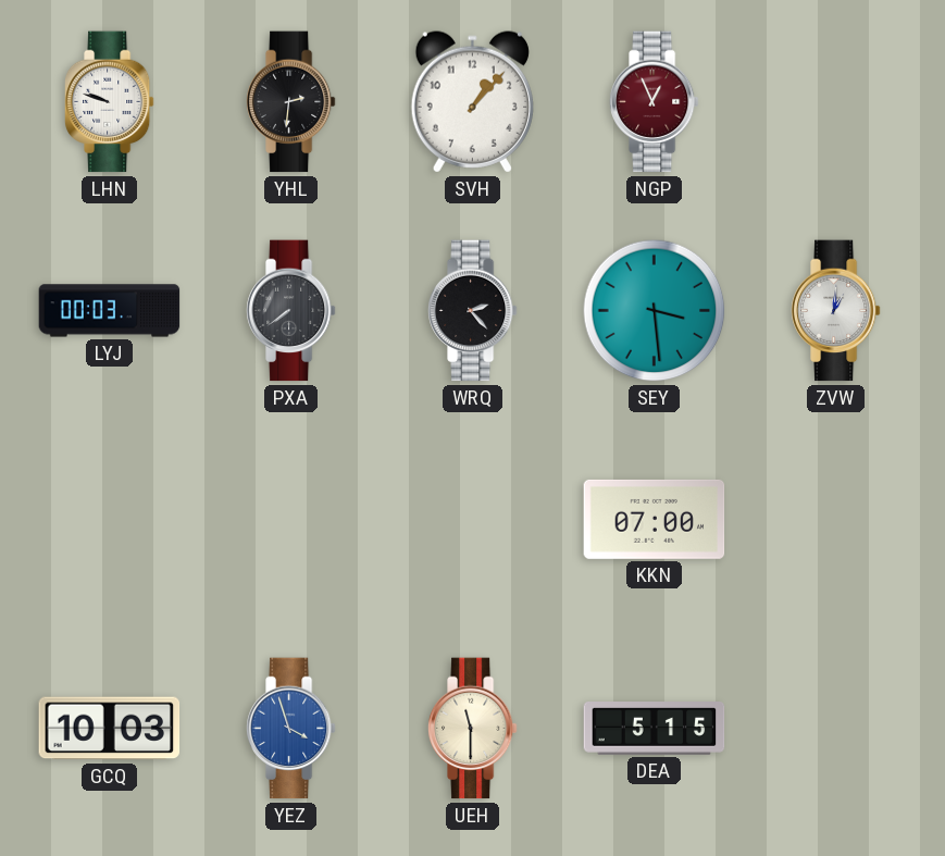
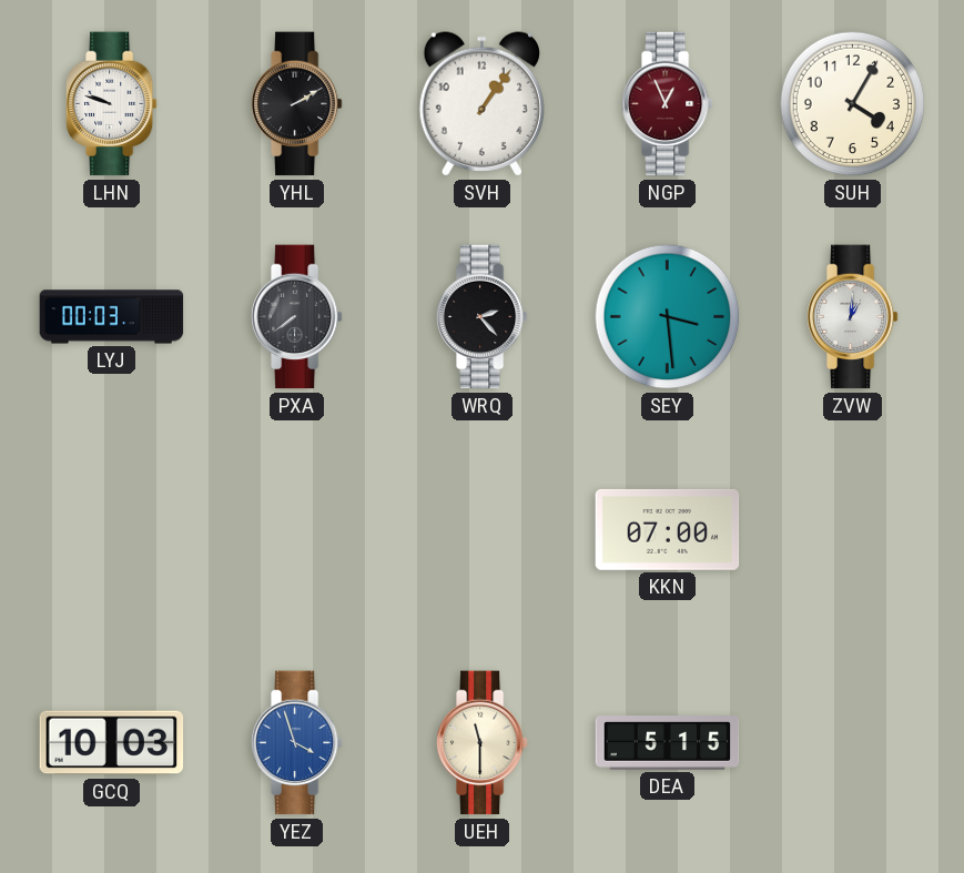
YHL: 2:31 -> 2:10
SVH: 1:07 -> 1:06
SUH: none -> 4:05
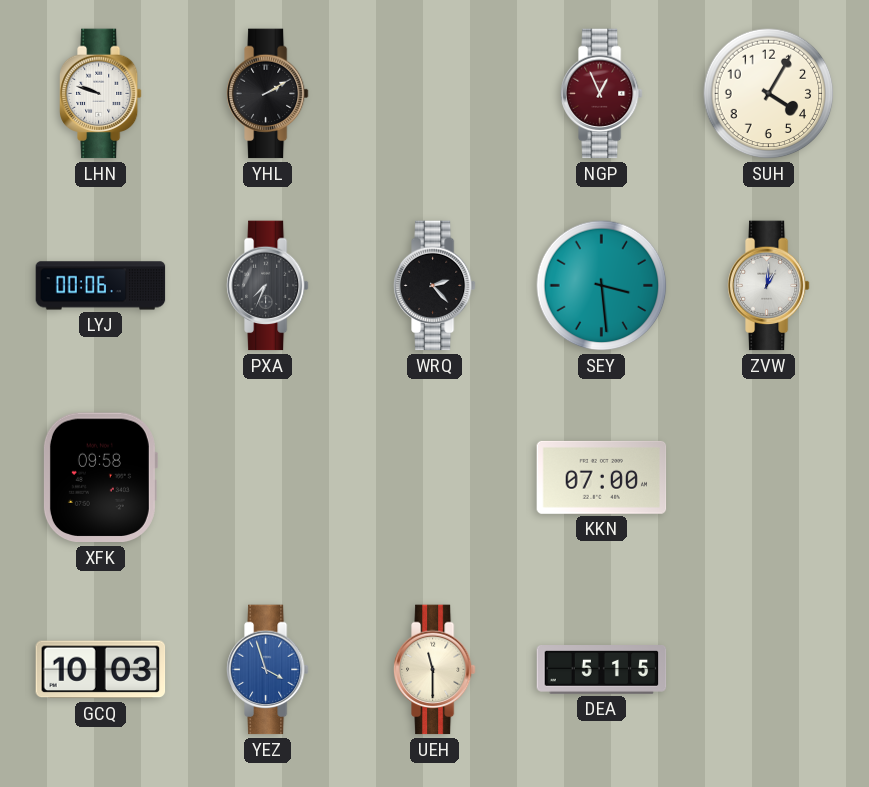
SVH: 1:06 -> none
LYJ: 00:03 -> 00:06
PXA: 7:39 -> 7:34
XFK: none -> 09:58
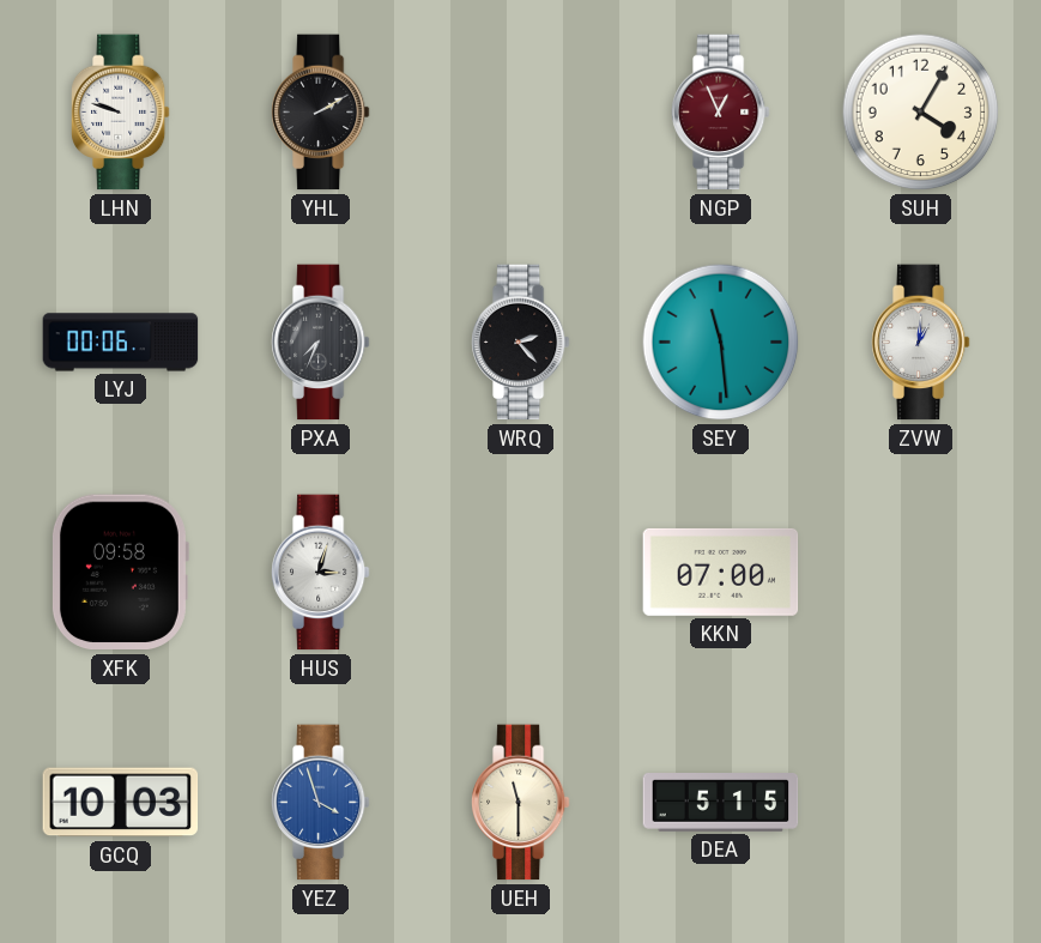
SEY: 3:29 -> 11:29
HUS: none -> 3:03
